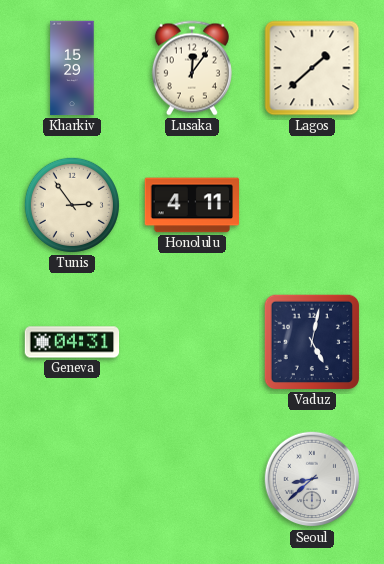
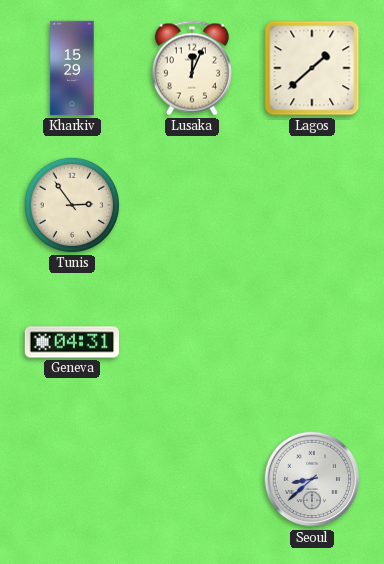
Lusaka: 12:06 -> 12:04
Honolulu: 4:11 -> none
Vaduz: 5:02 -> none
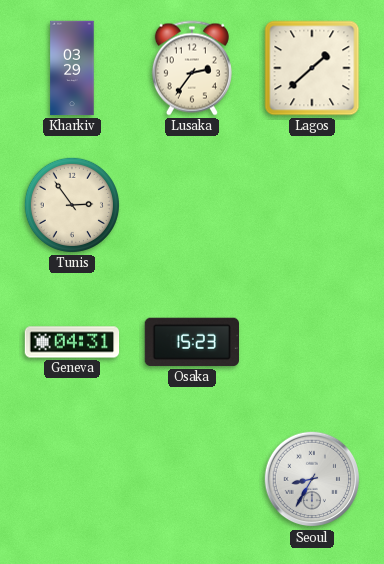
Kharkiv: 15:29 -> 03:29
Lusaka: 12:04 -> 2:36
Osaka: none -> 15:23
Seoul: 8:38 -> 8:35
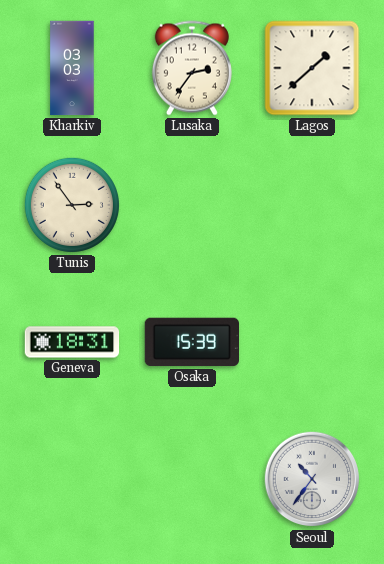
Kharkiv: 03:29 -> 03:03
Geneva: 04:31 -> 18:31
Osaka: 15:23 -> 15:39
Seoul: 8:35 -> 10:36
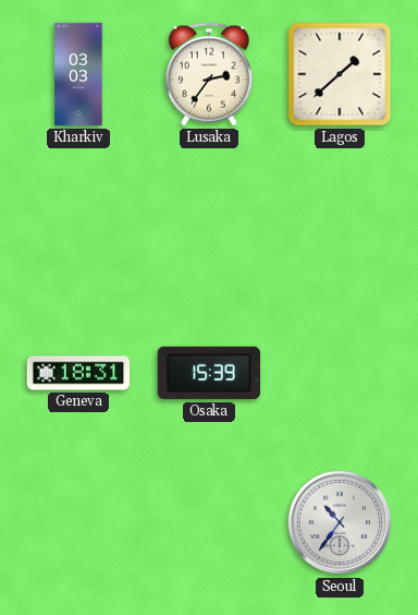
Tunis: 2:54 -> none
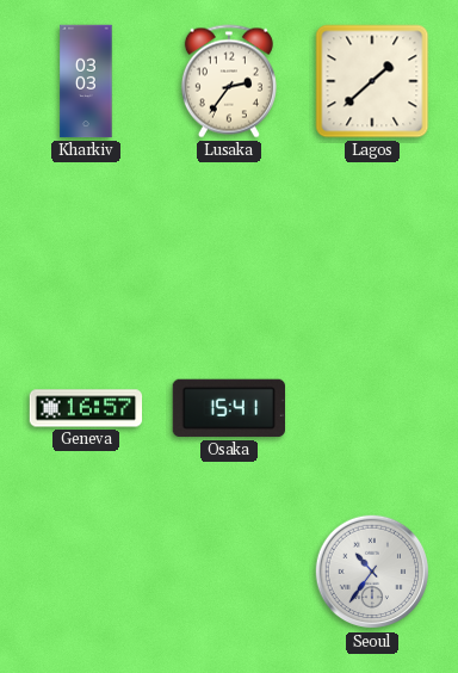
Geneva: 18:31 -> 16:57
Osaka: 15:39 -> 15:41
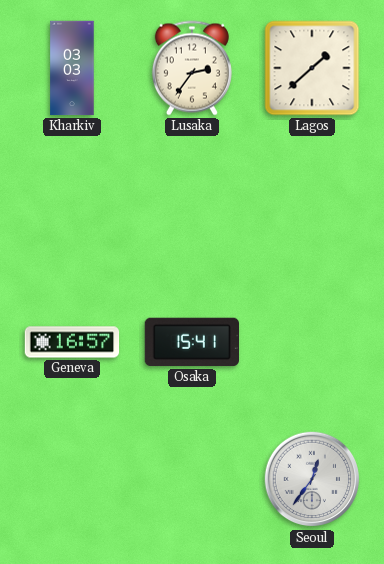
Seoul: 10:36 -> 12:36
